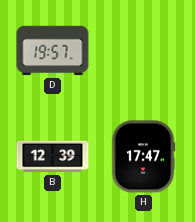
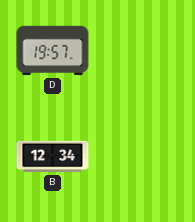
B: 12:39 -> 12:34
H: 17:47 -> none
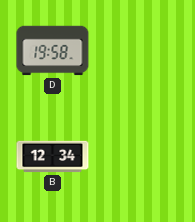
D: 19:57 -> 19:58
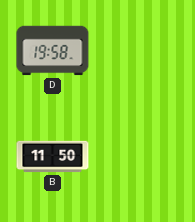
B: 12:34 -> 11:50
